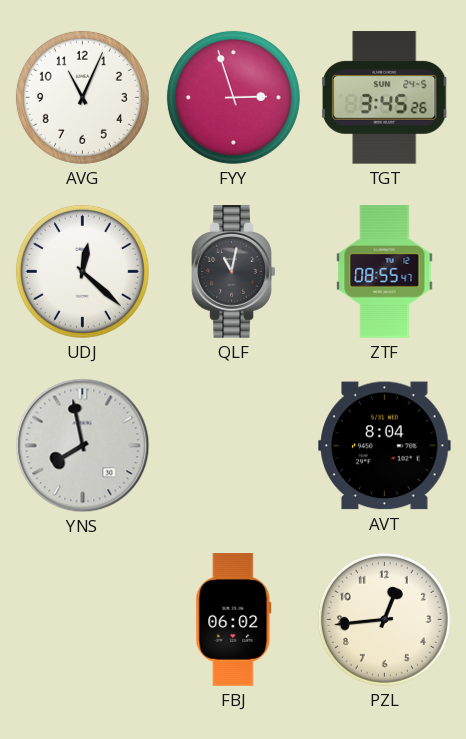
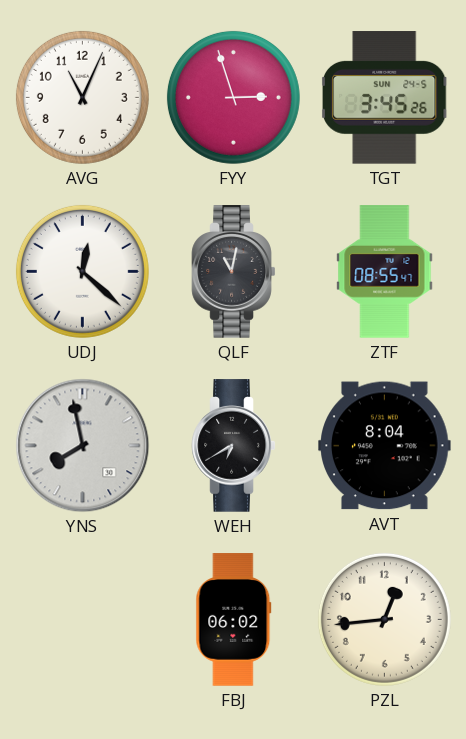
WEH: none -> 6:40
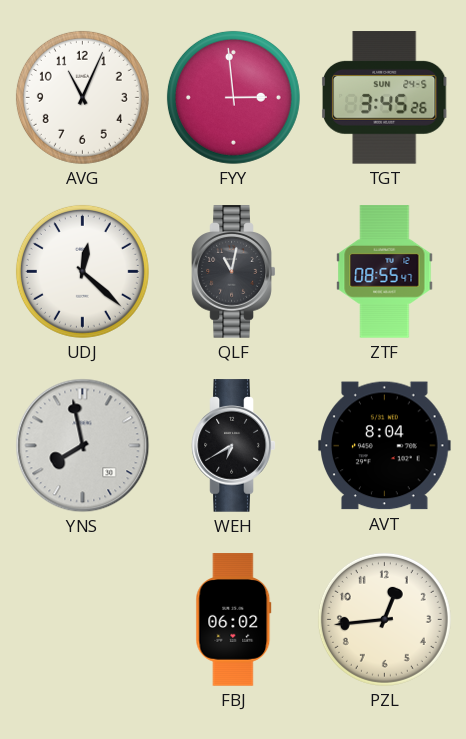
FYY: 2:57 -> 2:59
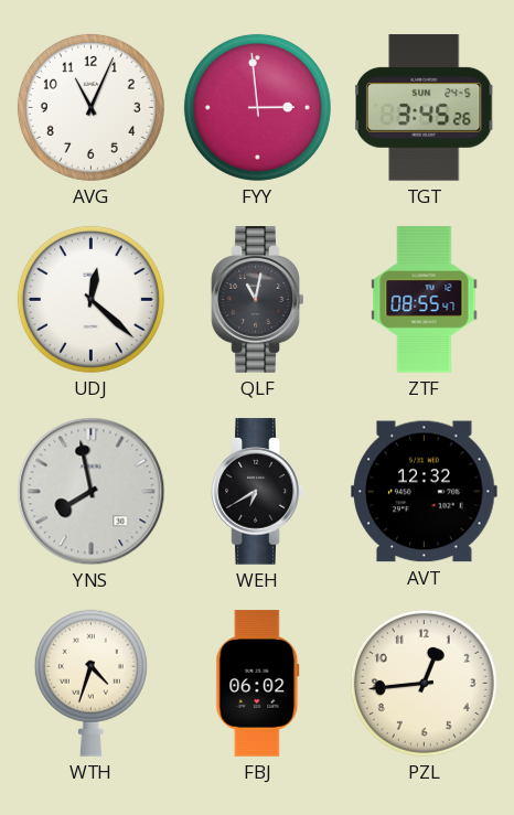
AVT: 8:04 -> 12:32
WTH: none -> 4:33
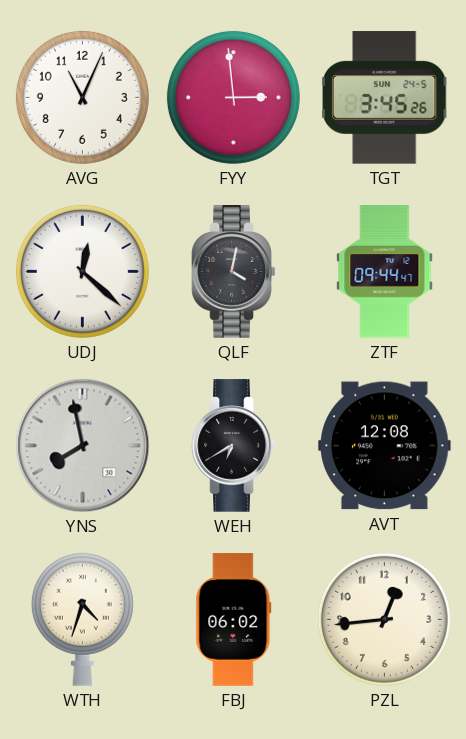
QLF: 11:02 -> 4:02
ZTF: 08:55 -> 09:44
AVT: 12:32 -> 12:08
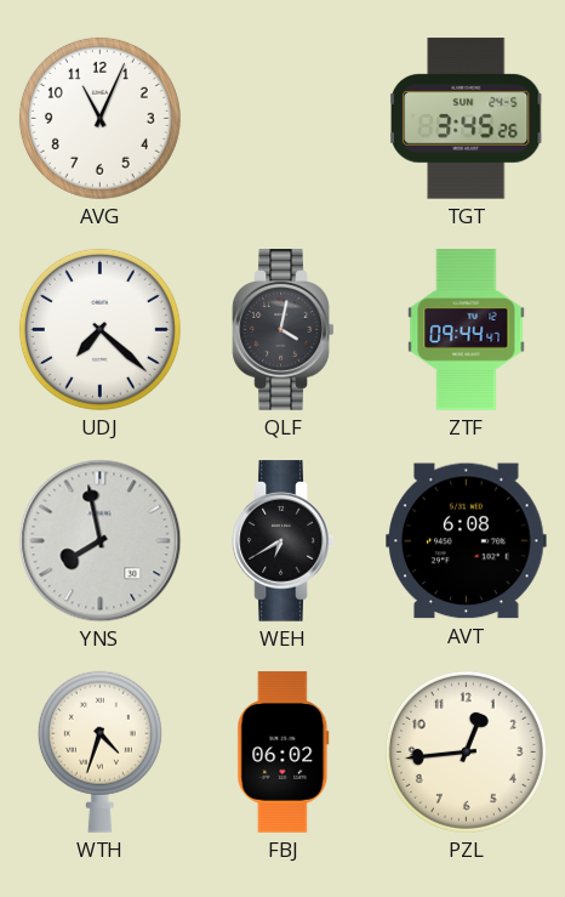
FYY: 2:59 -> none
UDJ: 12:22 -> 7:22
AVT: 12:08 -> 6:08
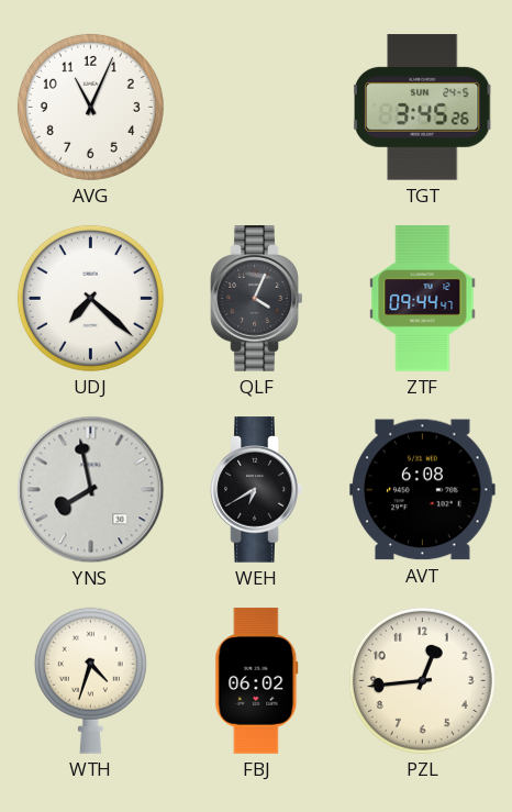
QLF: 4:02 -> 4:04
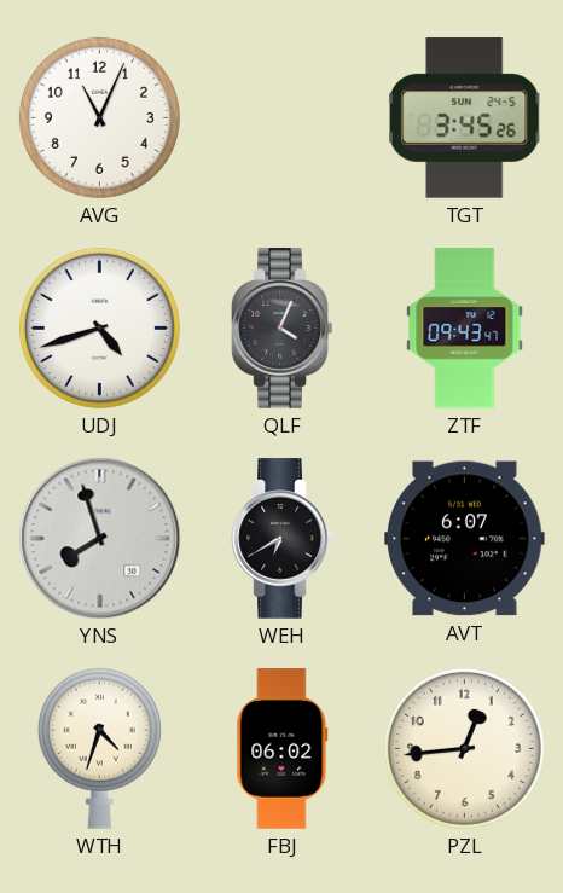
UDJ: 7:22 -> 4:42
ZTF: 09:44 -> 09:43
YNS: 7:58 -> 7:57
AVT: 6:08 -> 6:07
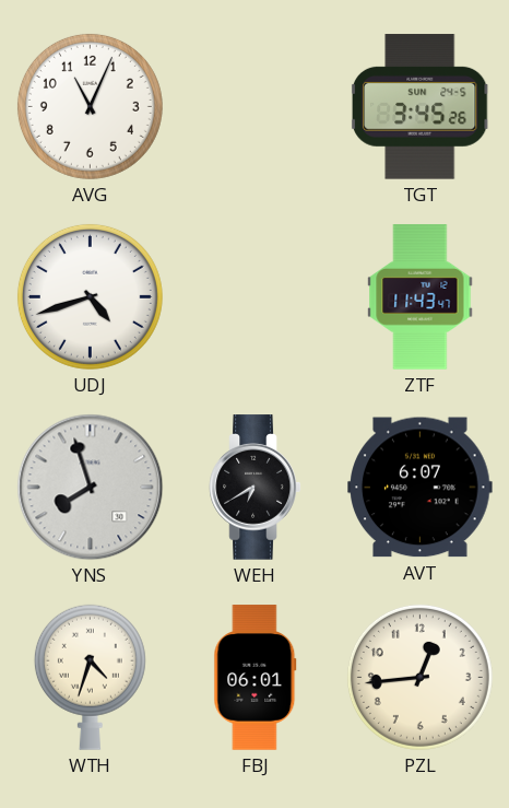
QLF: 4:04 -> none
ZTF: 09:43 -> 11:43
FBJ: 06:02 -> 06:01
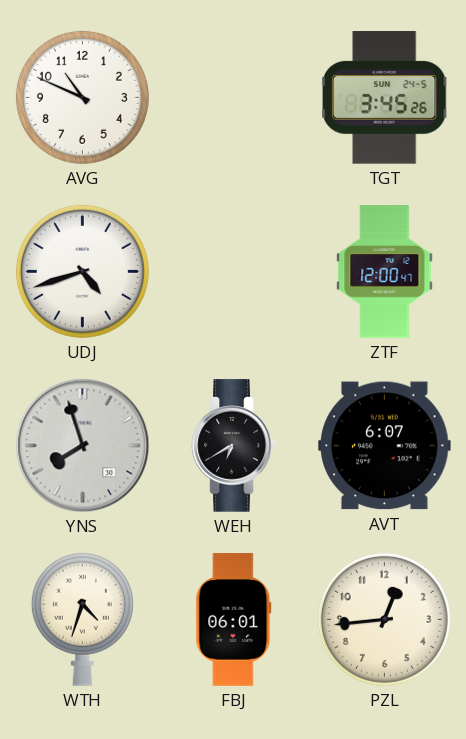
AVG: 11:04 -> 10:49
ZTF: 11:43 -> 12:00
